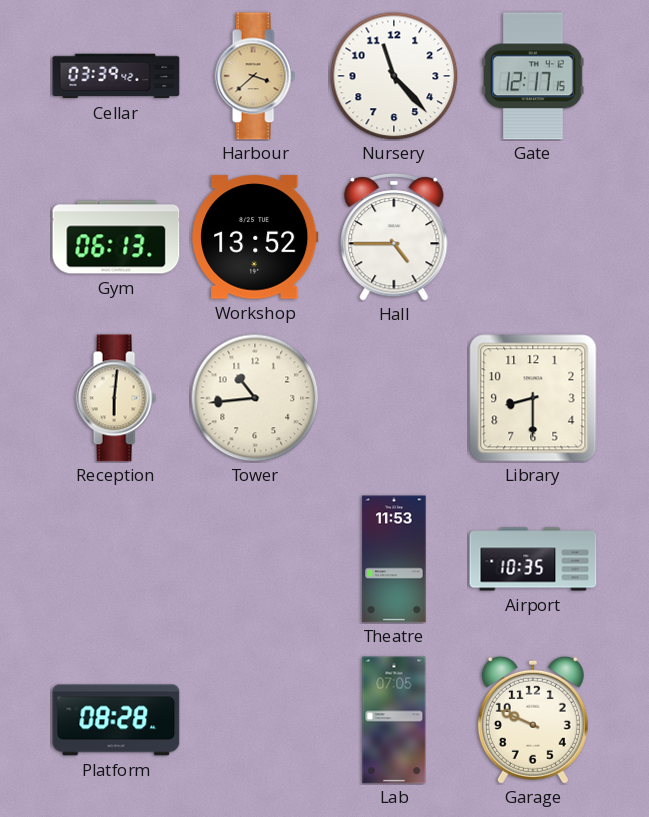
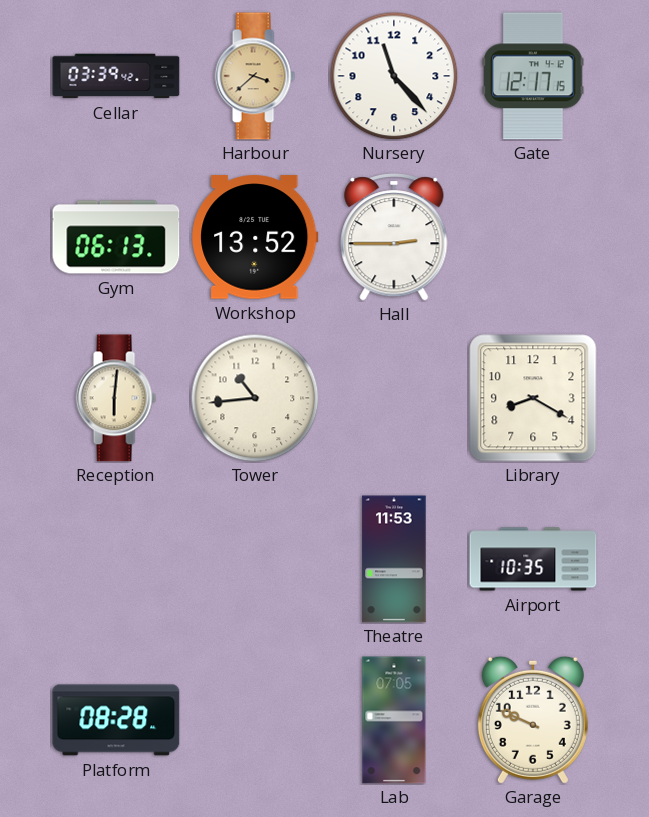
Hall: 4:45 -> 2:45
Library: 8:30 -> 8:20
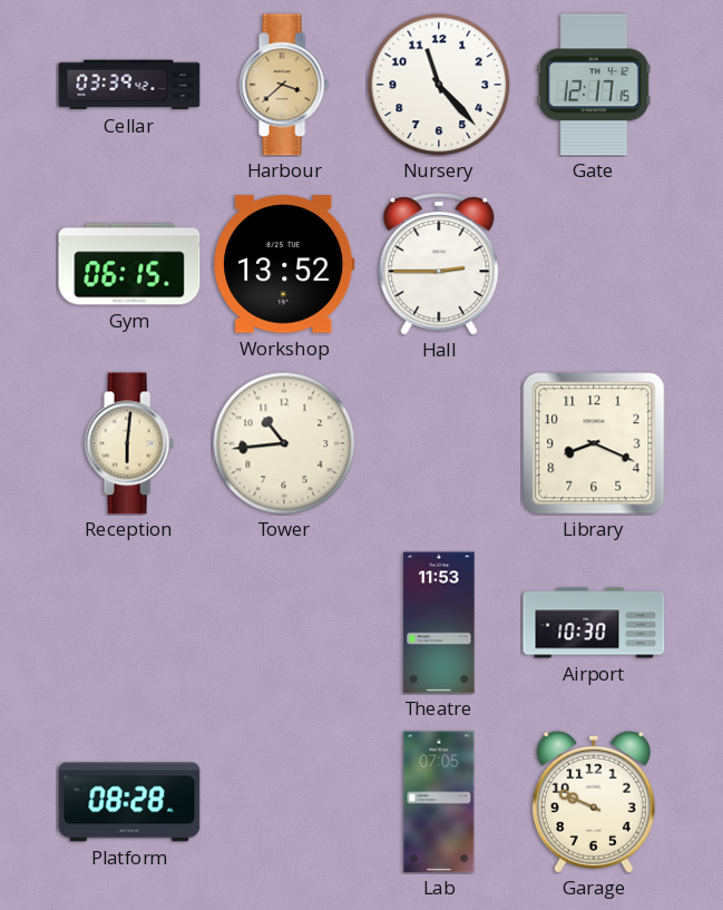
Gym: 06:13 -> 06:15
Library: 8:20 -> 8:19
Airport: 10:35 -> 10:30
